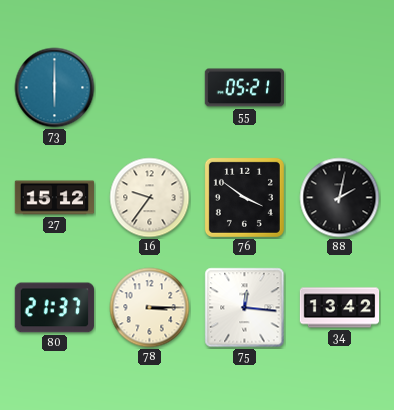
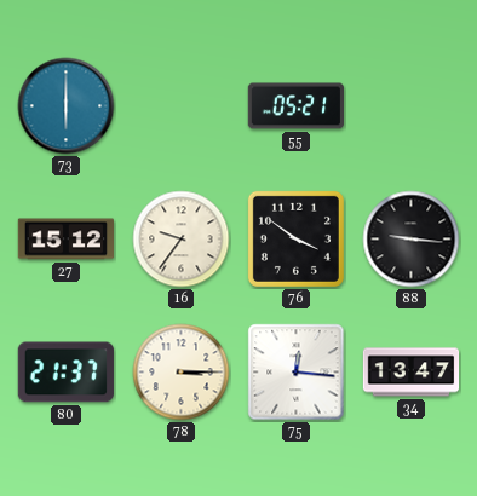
88: 2:02 -> 9:16
34: 13:42 -> 13:47
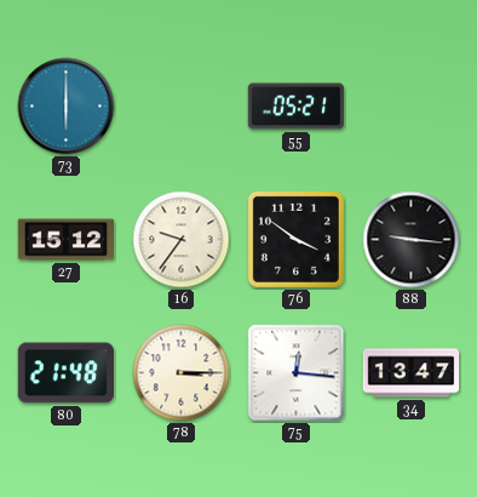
80: 21:37 -> 21:48
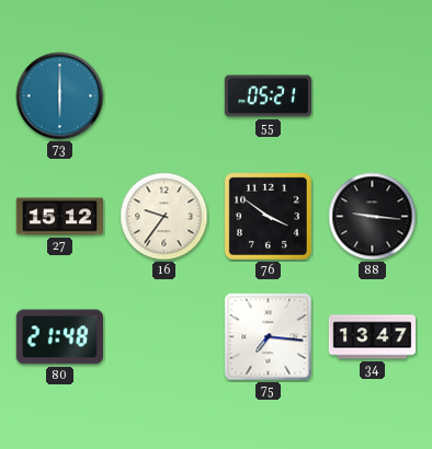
78: 3:15 -> none
75: 12:16 -> 7:16
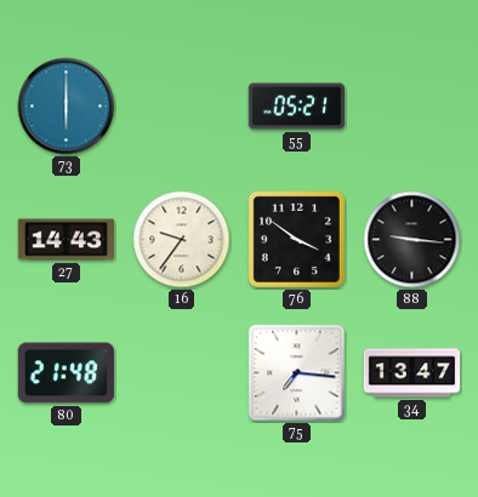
27: 15:12 -> 14:43
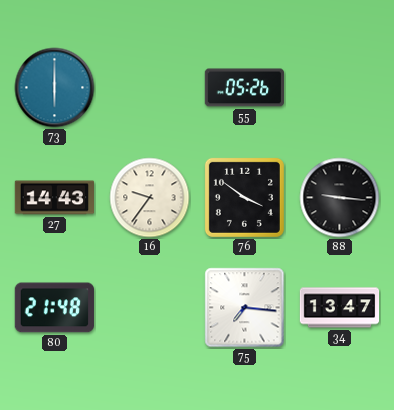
55: 05:21 -> 05:26
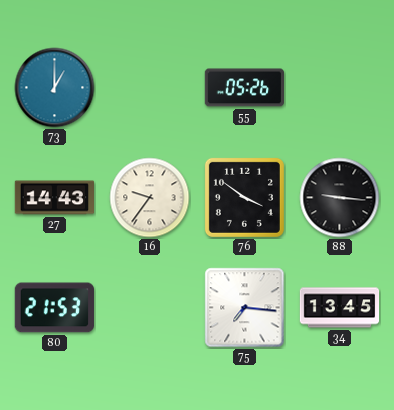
73: 6:00 -> 1:00
80: 21:48 -> 21:53
34: 13:47 -> 13:45
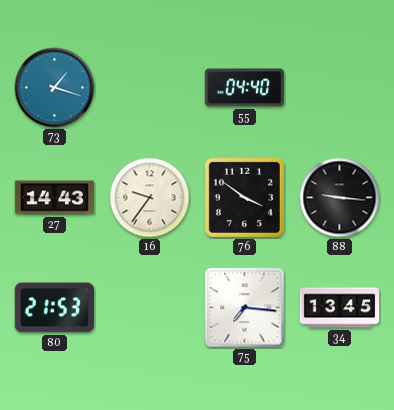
73: 1:00 -> 1:18
55: 05:26 -> 04:40
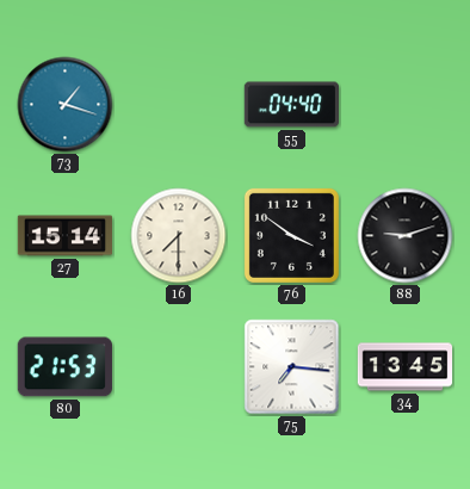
27: 14:43 -> 15:14
16: 9:36 -> 7:30
88: 9:16 -> 9:12
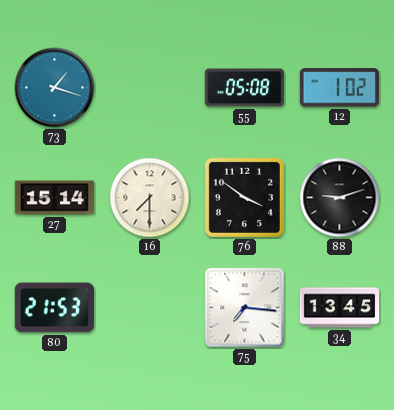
55: 04:40 -> 05:08
12: none -> 1:02
